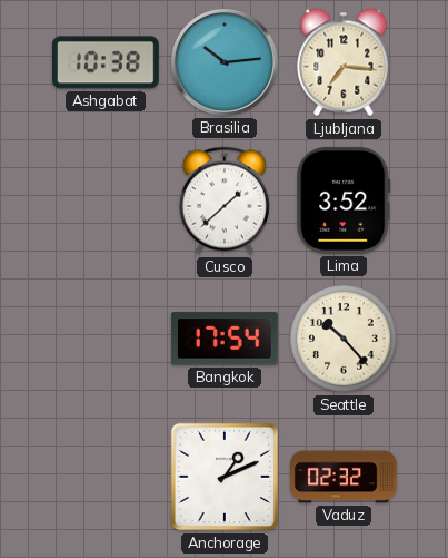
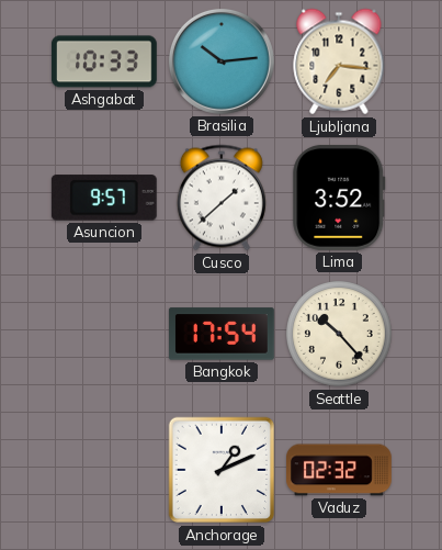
Ashgabat: 10:38 -> 10:33
Asuncion: none -> 9:57
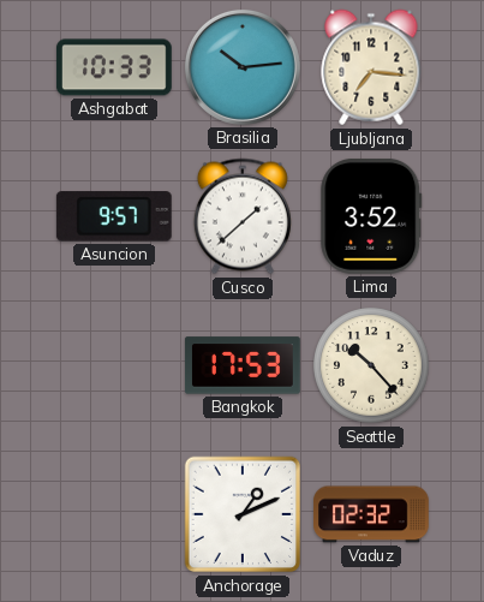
Bangkok: 17:54 -> 17:53
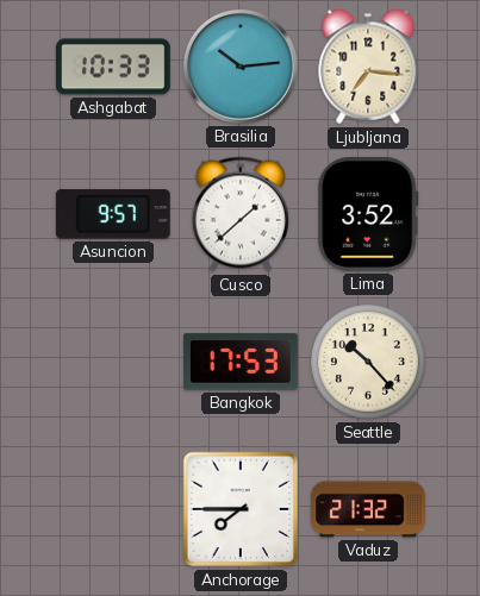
Anchorage: 1:11 -> 7:45
Vaduz: 02:32 -> 21:32
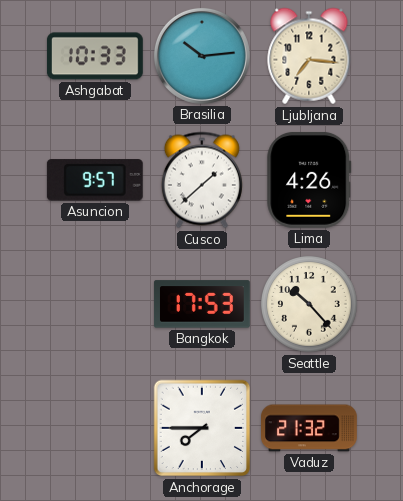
Lima: 3:52 -> 4:26
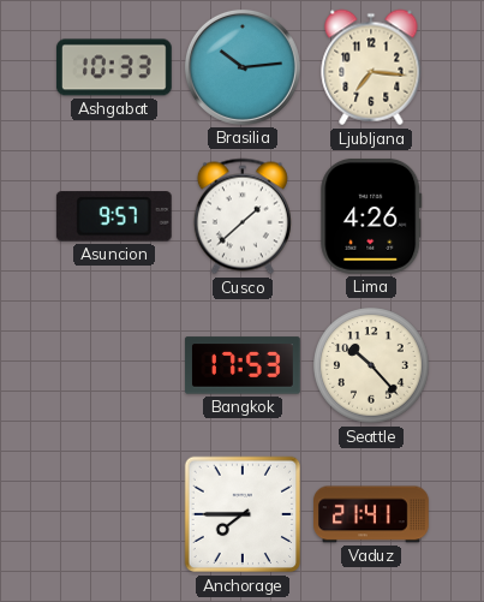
Vaduz: 21:32 -> 21:41
